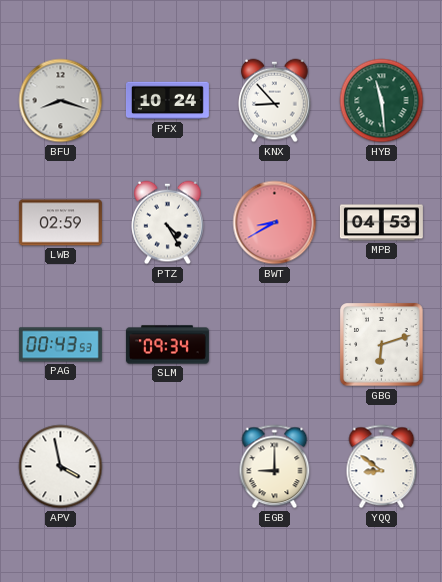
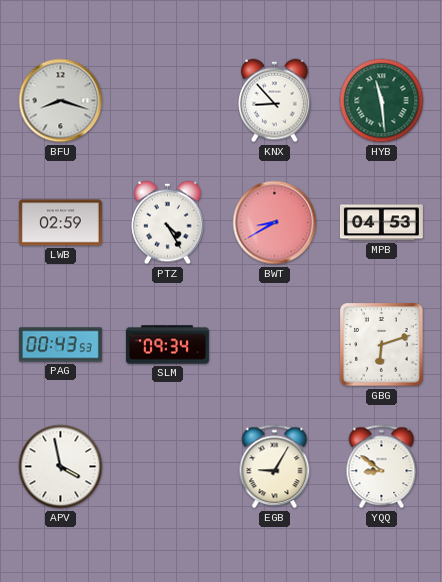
PFX: 10:24 -> none
EGB: 9:00 -> 9:05
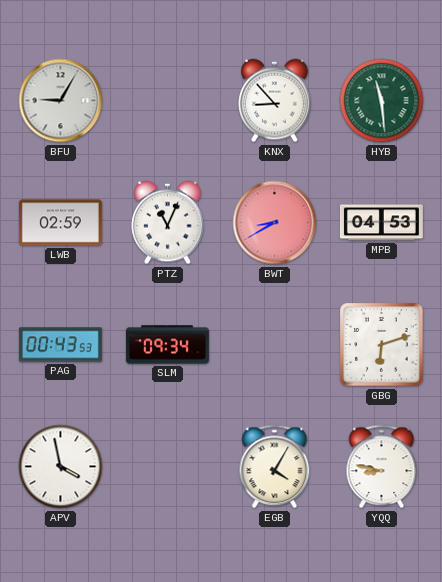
BFU: 8:18 -> 9:05
PTZ: 4:25 -> 11:04
EGB: 9:05 -> 4:05
YQQ: 8:51 -> 8:47
